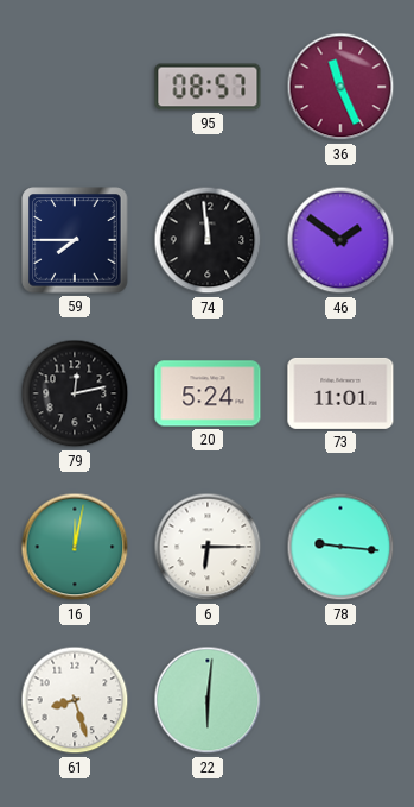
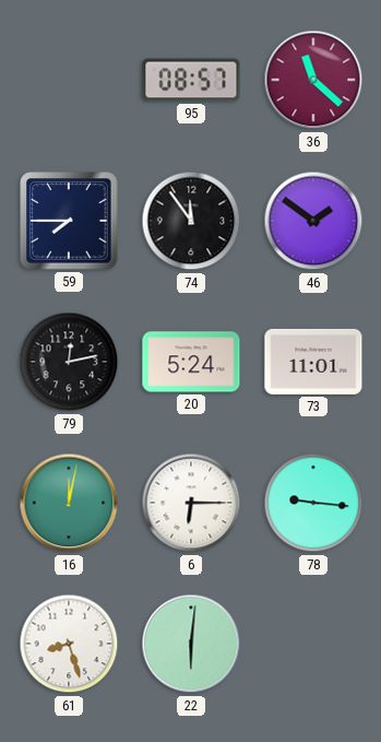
36: 11:26 -> 11:22
74: 11:59 -> 11:54
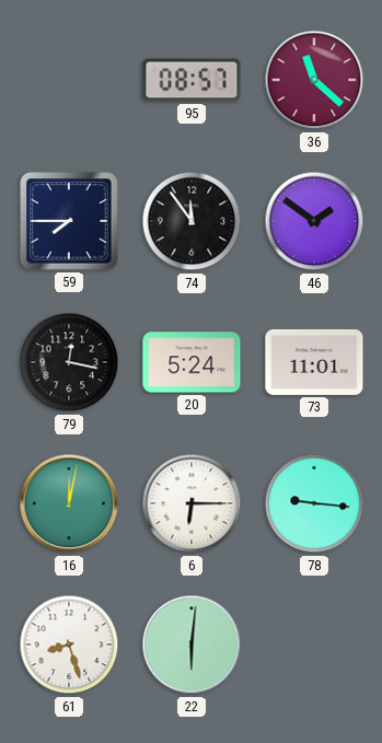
79: 12:13 -> 12:17
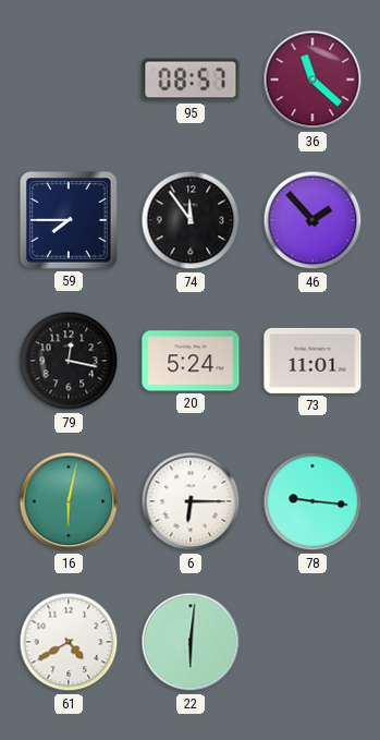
46: 1:51 -> 1:53
16: 12:02 -> 6:02
61: 8:27 -> 4:40
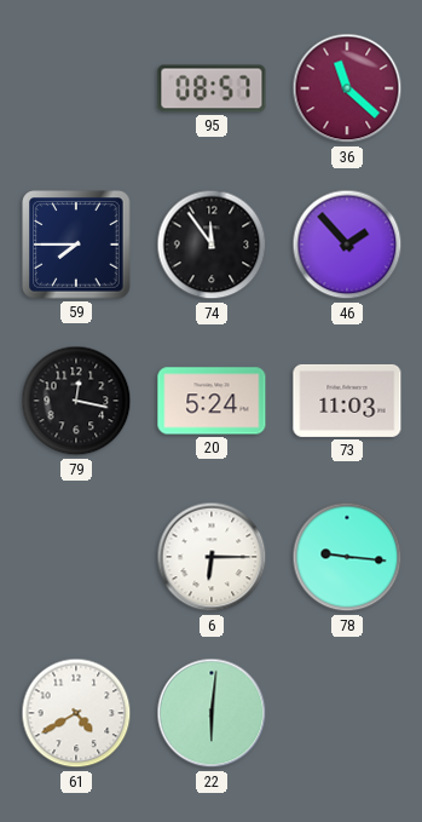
73: 11:01 -> 11:03
16: 6:02 -> none
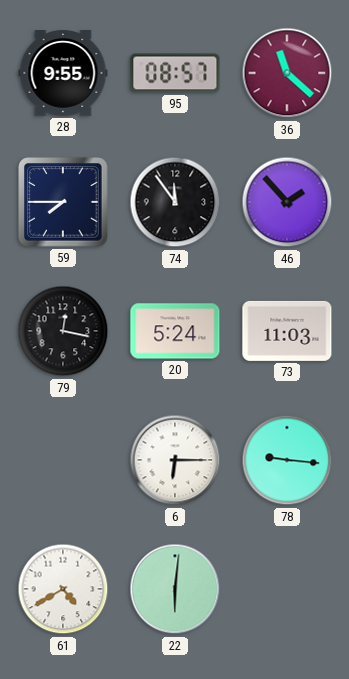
28: none -> 9:55
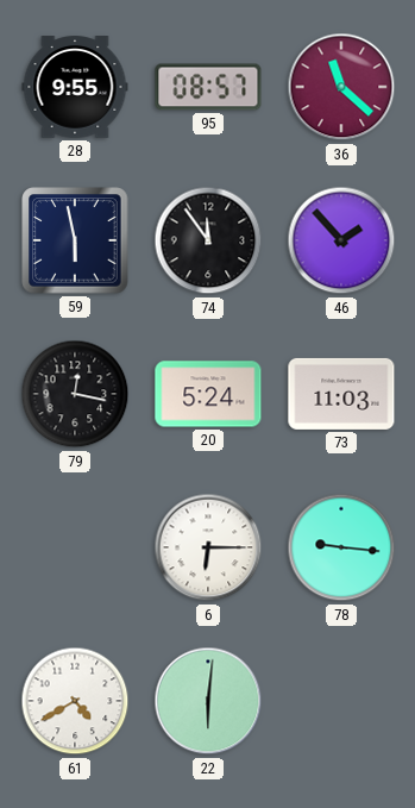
59: 7:45 -> 5:58
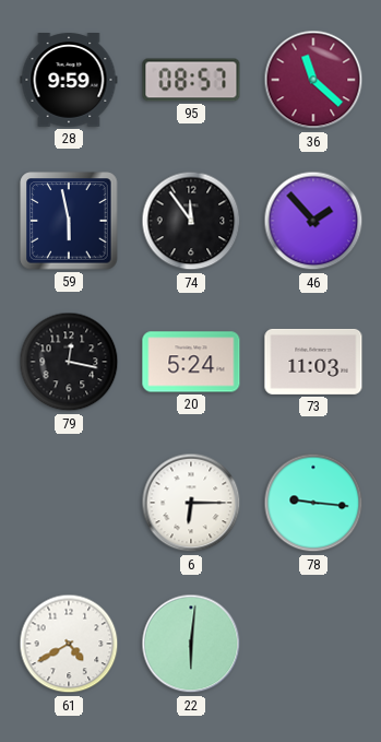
28: 9:55 -> 9:59
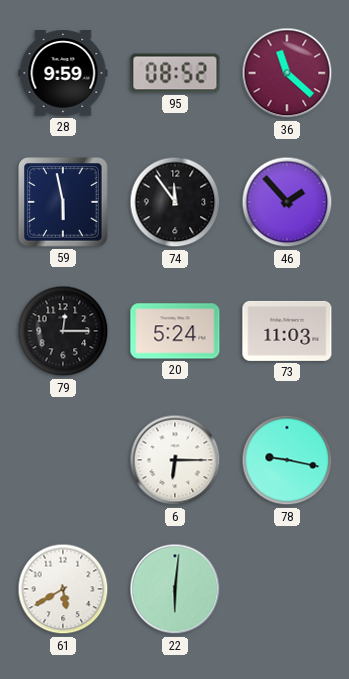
95: 08:57 -> 08:52
79: 12:17 -> 12:15
78: 9:16 -> 9:17
61: 4:40 -> 5:40
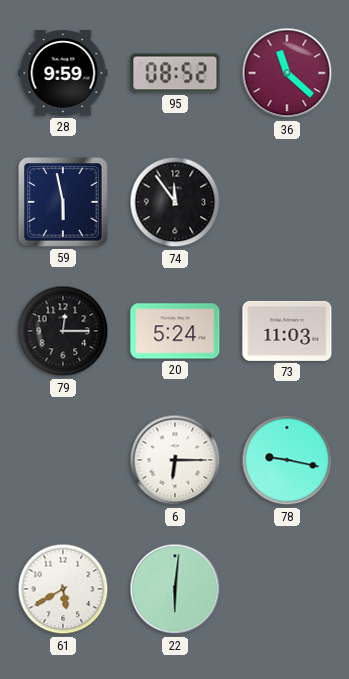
46: 1:53 -> none
